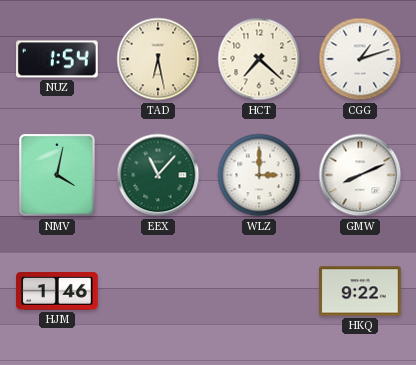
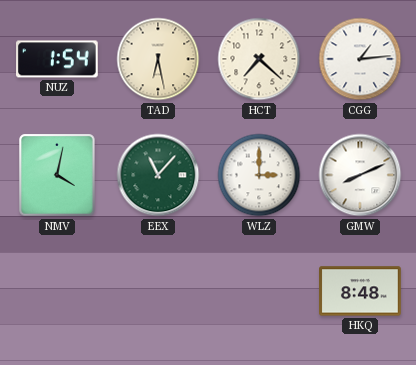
CGG: 1:12 -> 1:14
HJM: 1:46 -> none
HKQ: 9:22 -> 8:48
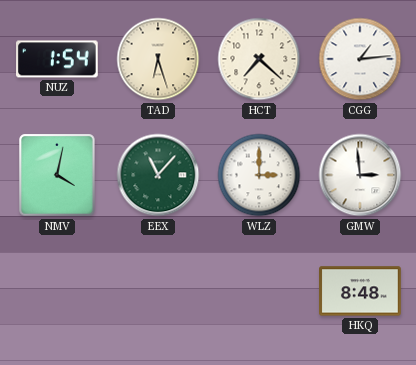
TAD: 6:28 -> 6:27
GMW: 8:11 -> 2:59
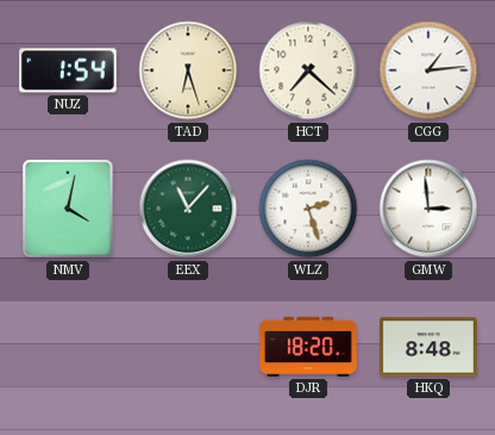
WLZ: 3:00 -> 2:27
DJR: none -> 18:20
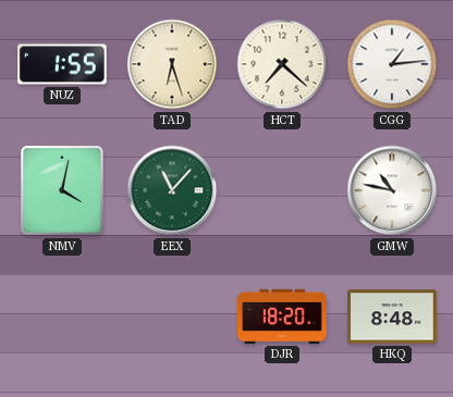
NUZ: 1:54 -> 1:55
WLZ: 2:27 -> none
GMW: 2:59 -> 10:47
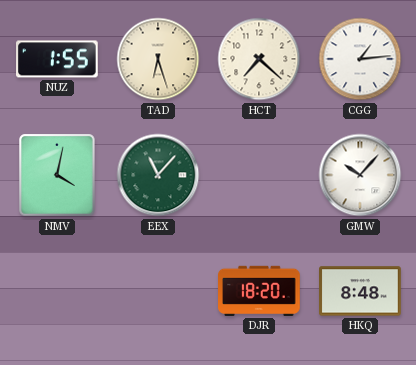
GMW: 10:47 -> 10:07
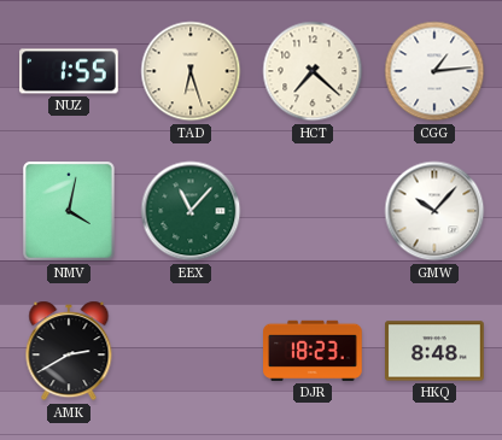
AMK: none -> 2:40
DJR: 18:20 -> 18:23
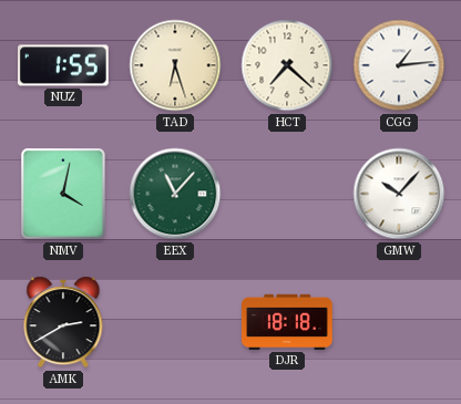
DJR: 18:23 -> 18:18
HKQ: 8:48 -> none
